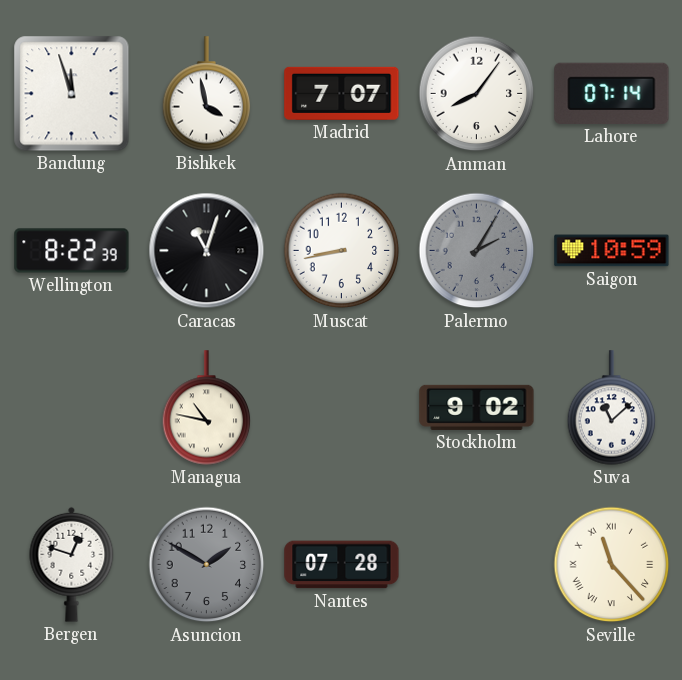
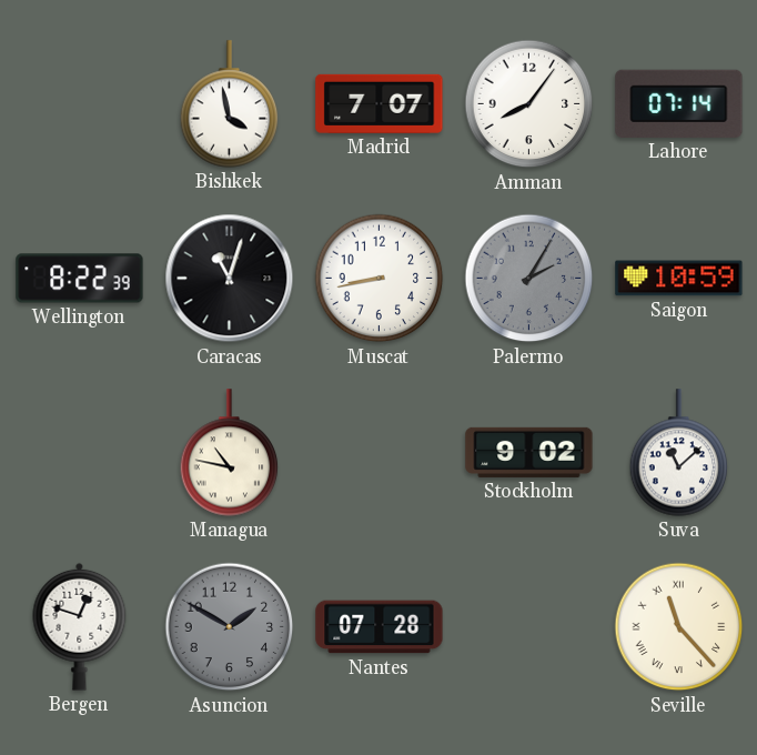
Bandung: 11:57 -> none
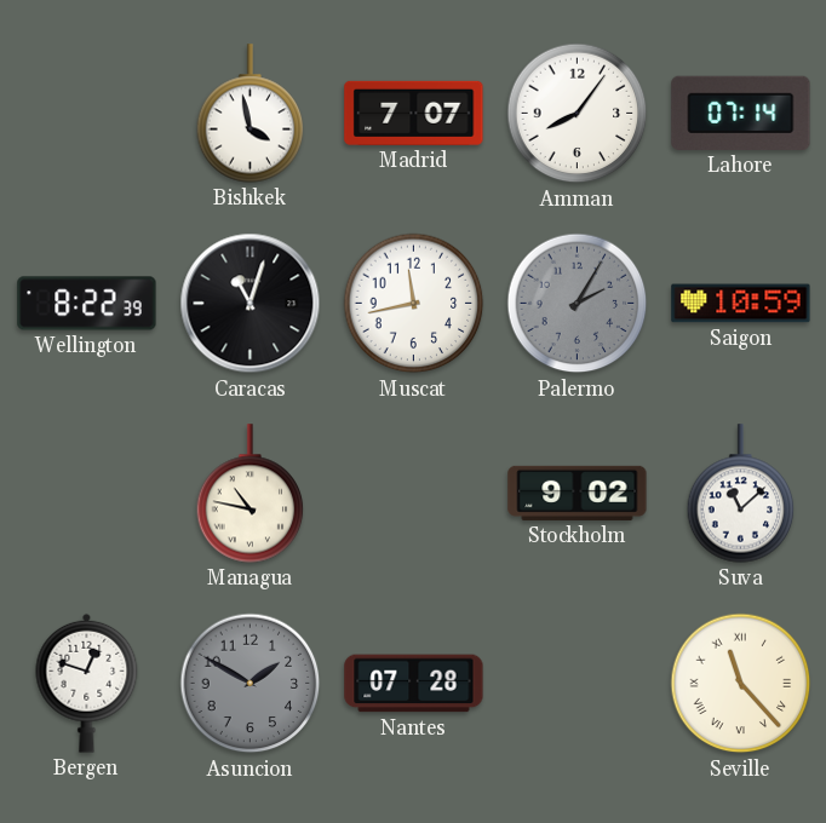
Muscat: 8:43 -> 11:43
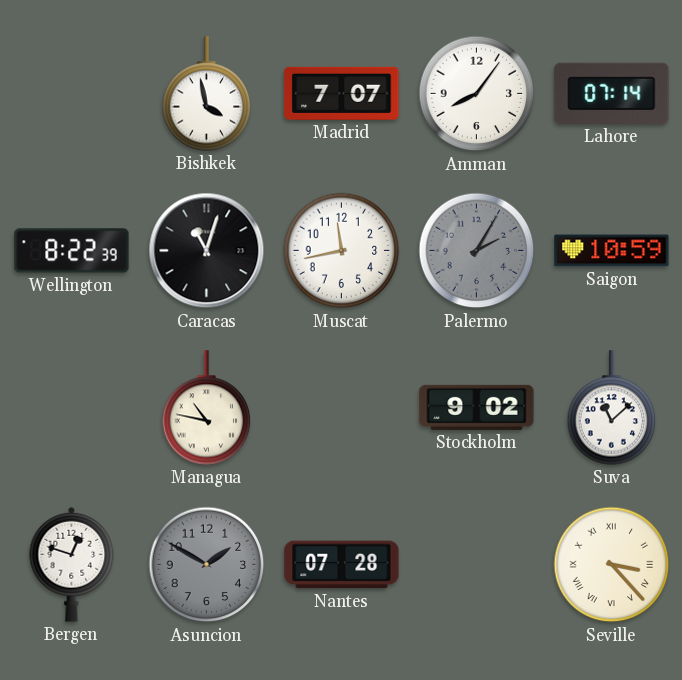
Seville: 11:23 -> 3:23
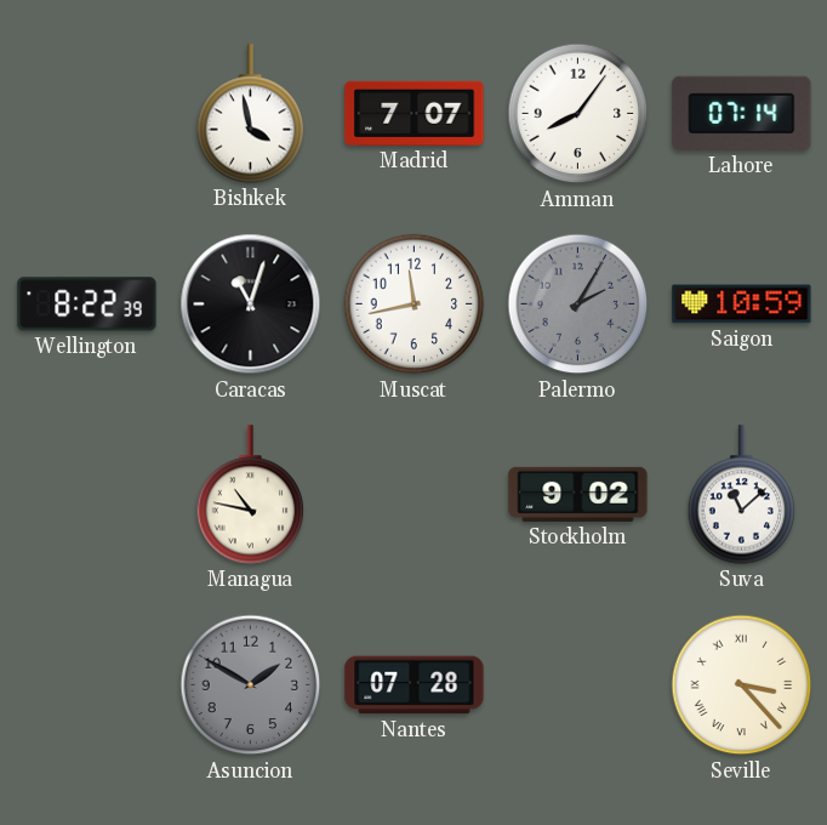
Bergen: 12:48 -> none
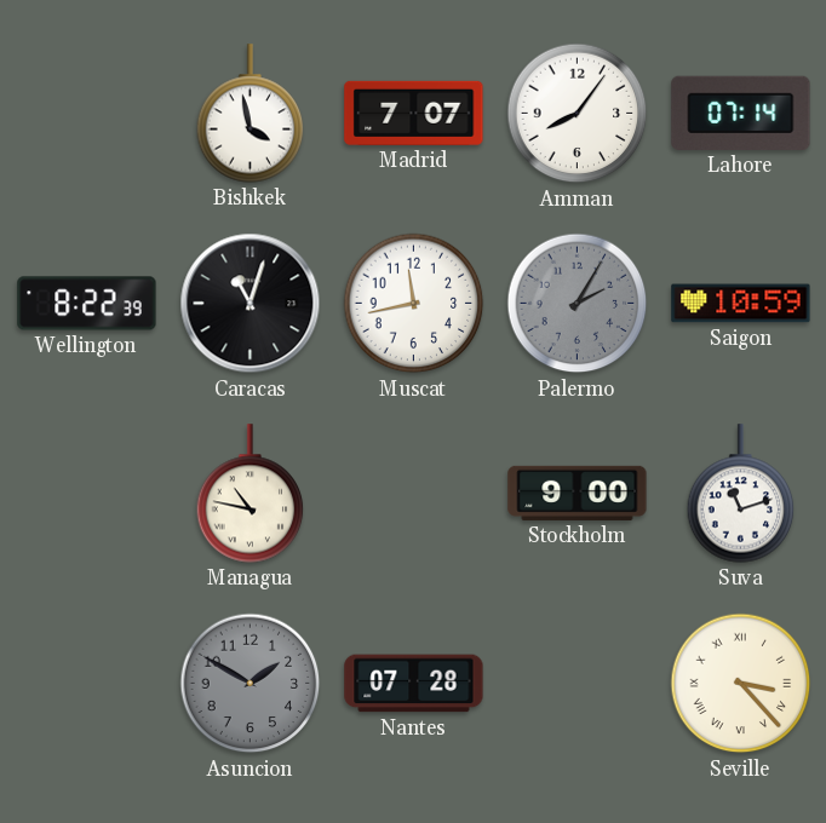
Stockholm: 9:02 -> 9:00
Suva: 11:08 -> 11:12
